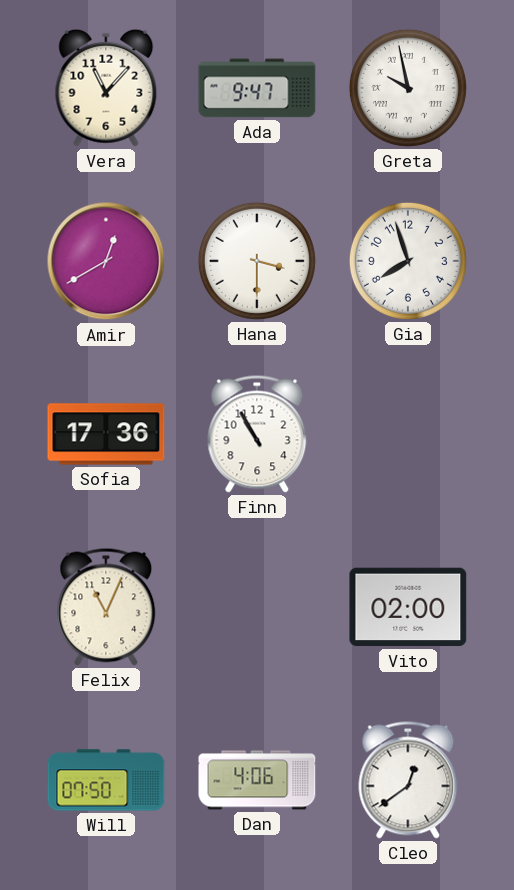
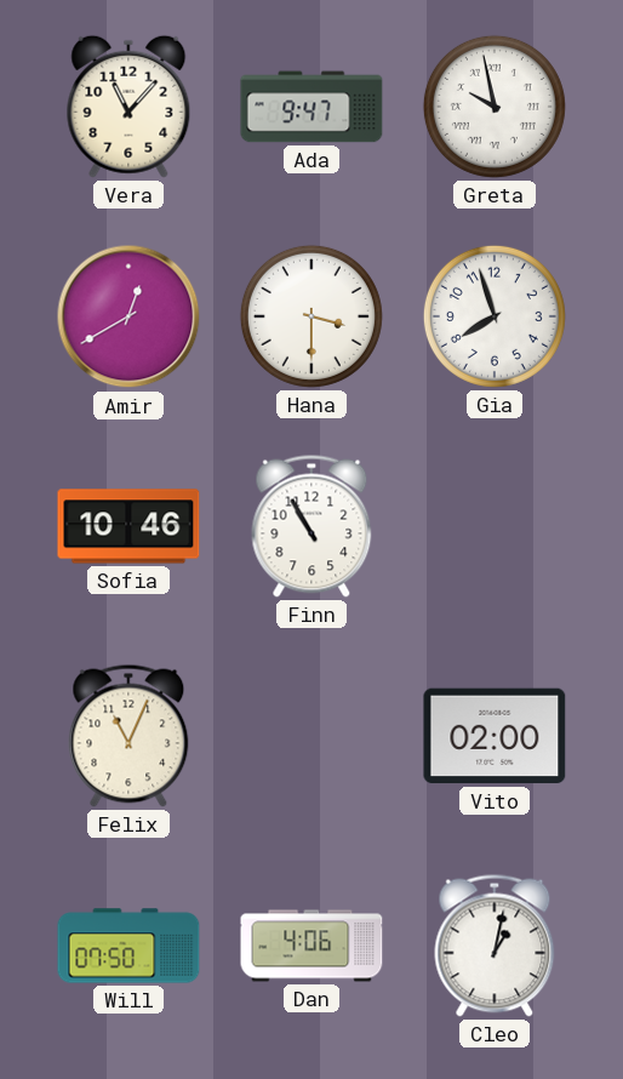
Sofia: 17:36 -> 10:46
Cleo: 12:39 -> 1:02
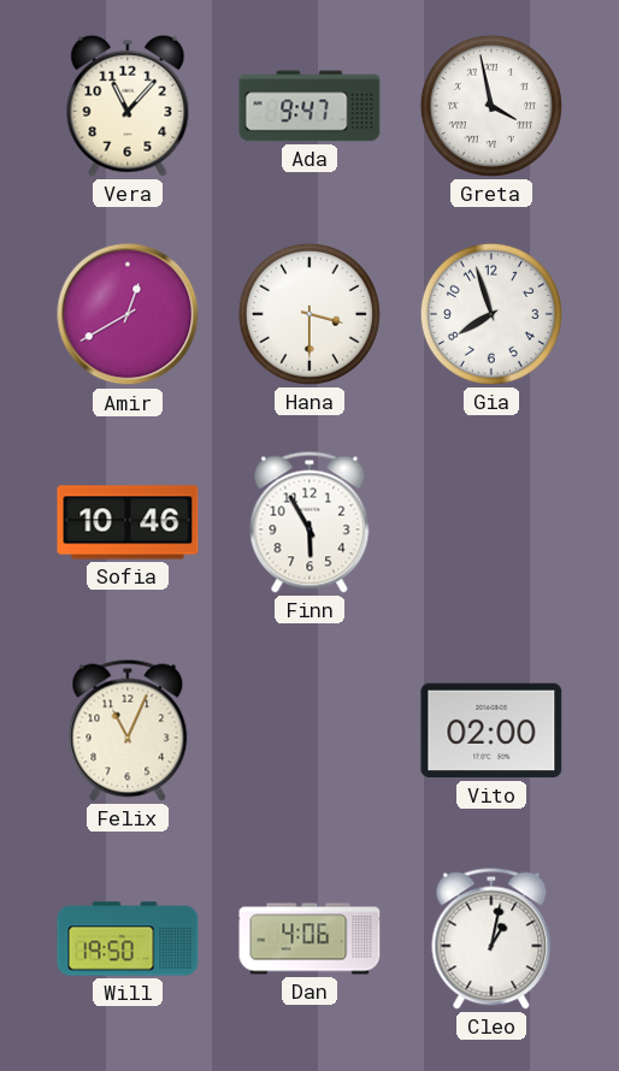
Greta: 9:58 -> 3:58
Finn: 10:55 -> 5:55
Will: 07:50 -> 19:50
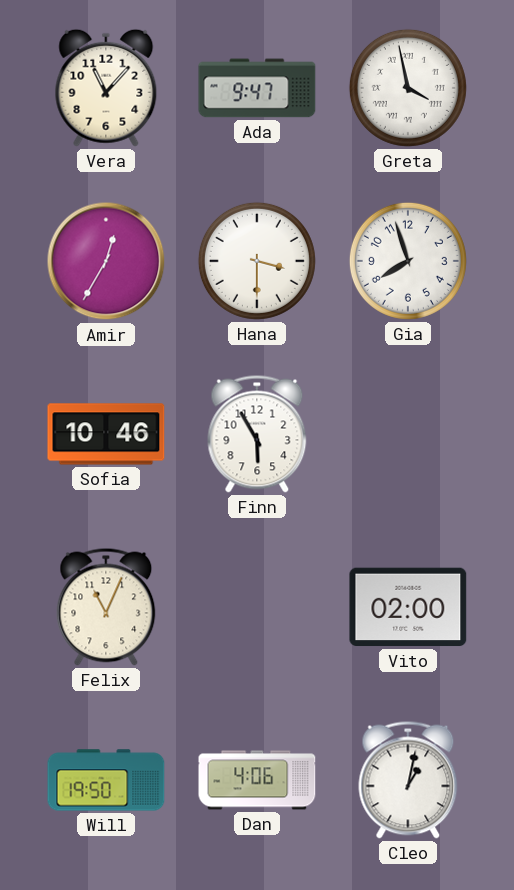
Amir: 12:40 -> 12:35
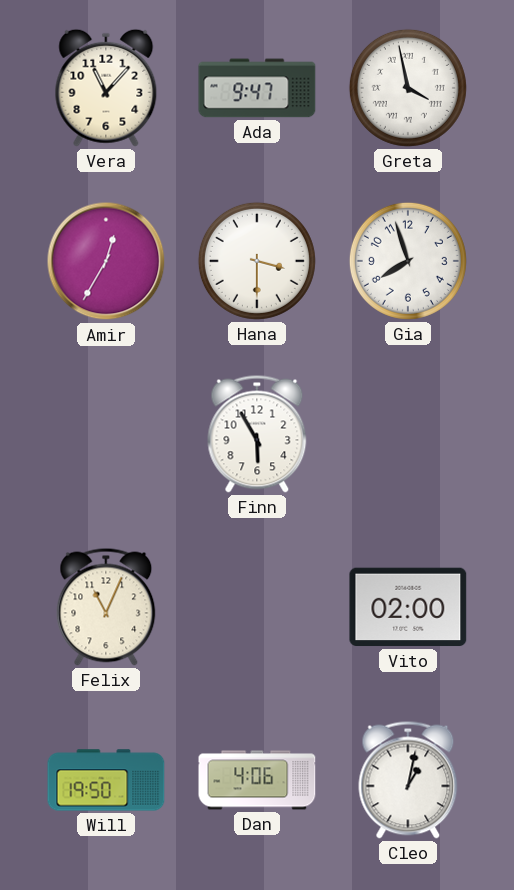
Sofia: 10:46 -> none
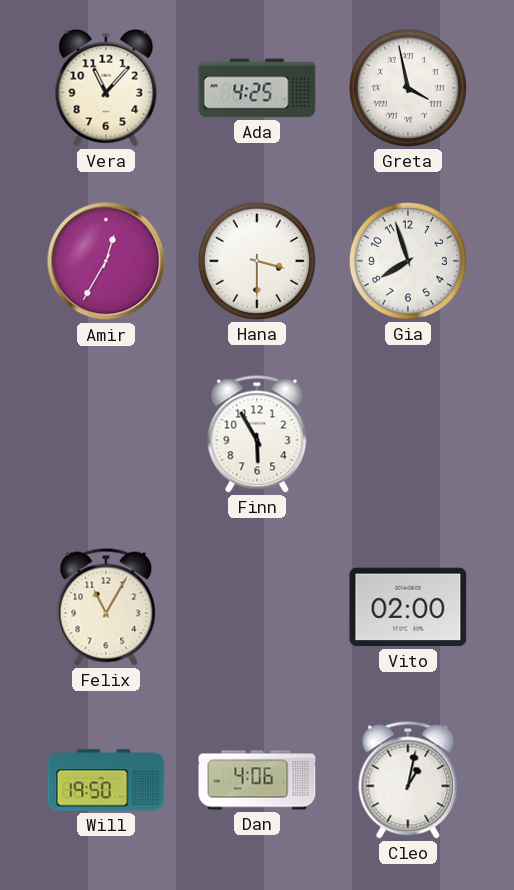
Ada: 9:47 -> 4:25
Felix: 11:04 -> 11:05
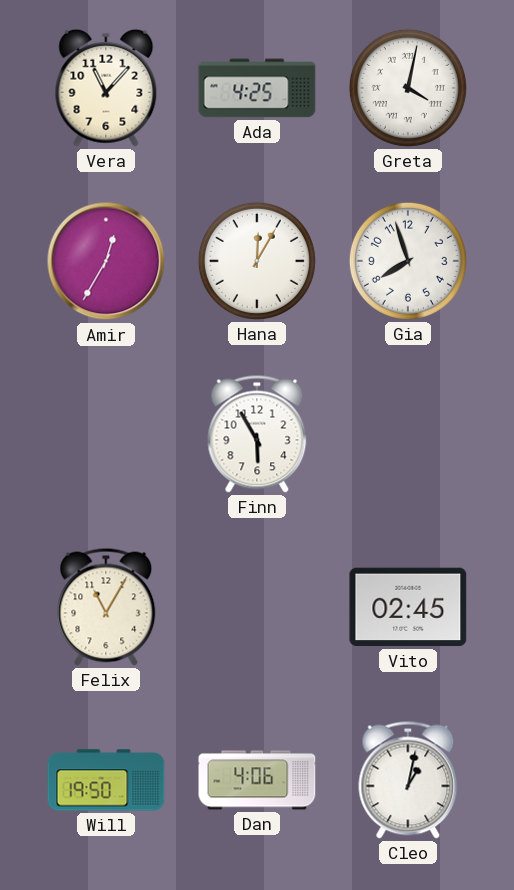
Greta: 3:58 -> 4:02
Hana: 3:30 -> 12:05
Vito: 02:00 -> 02:45
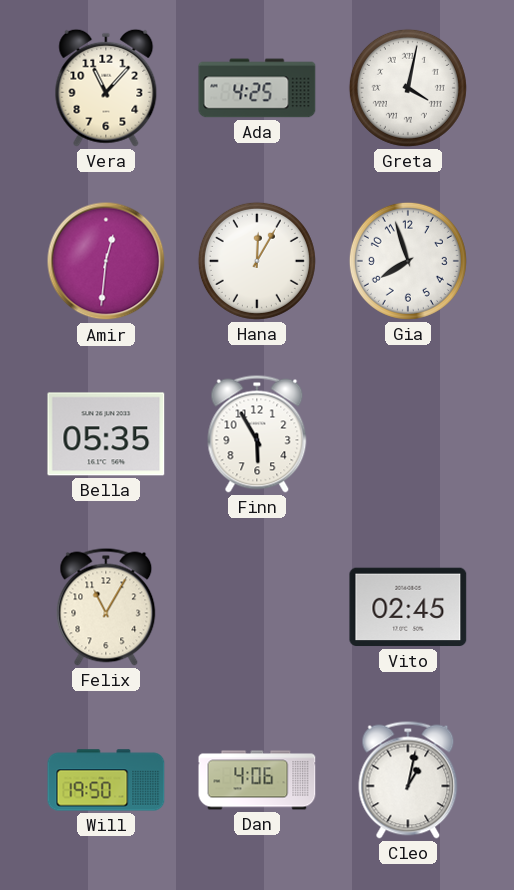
Amir: 12:35 -> 12:31
Bella: none -> 05:35
